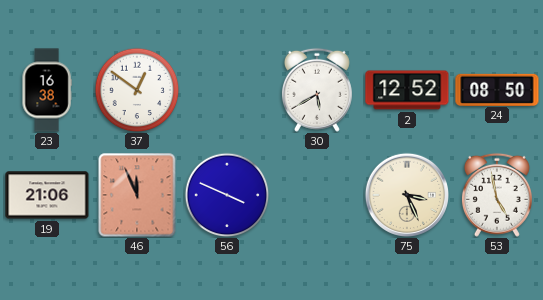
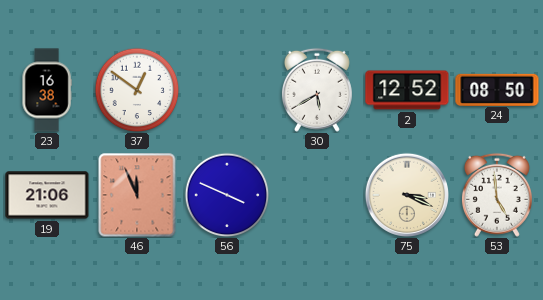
75: 3:26 -> 3:19
53: 4:58 -> 4:59
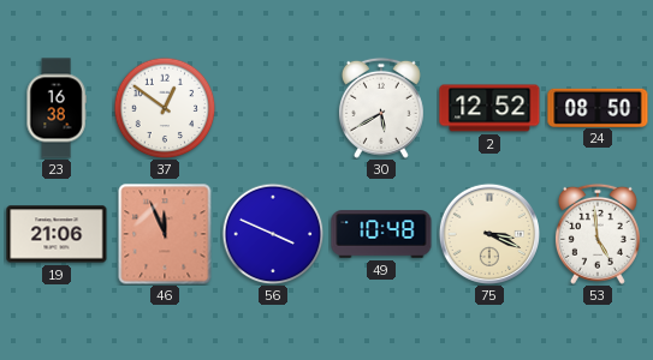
49: none -> 10:48
